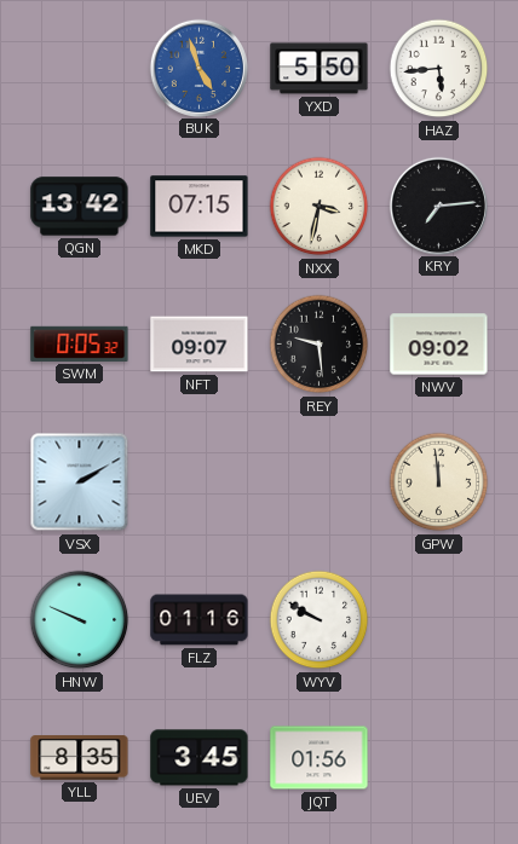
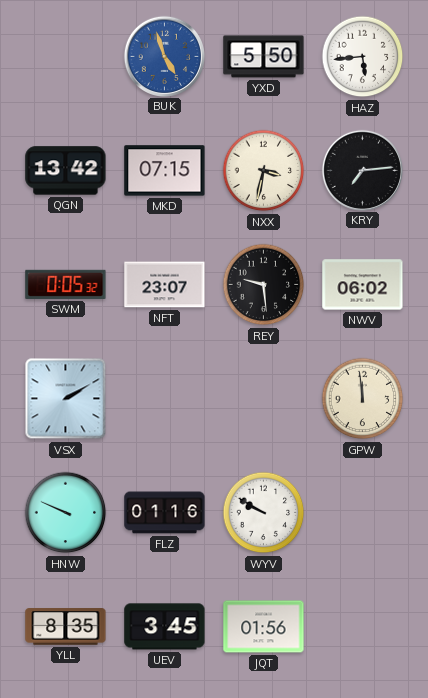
NFT: 09:07 -> 23:07
NWV: 09:02 -> 06:02
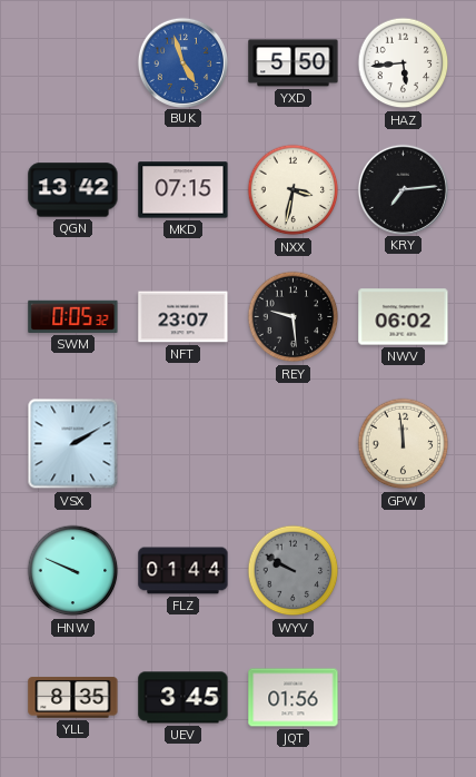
FLZ: 01:16 -> 01:44
WYV dial: white -> grey
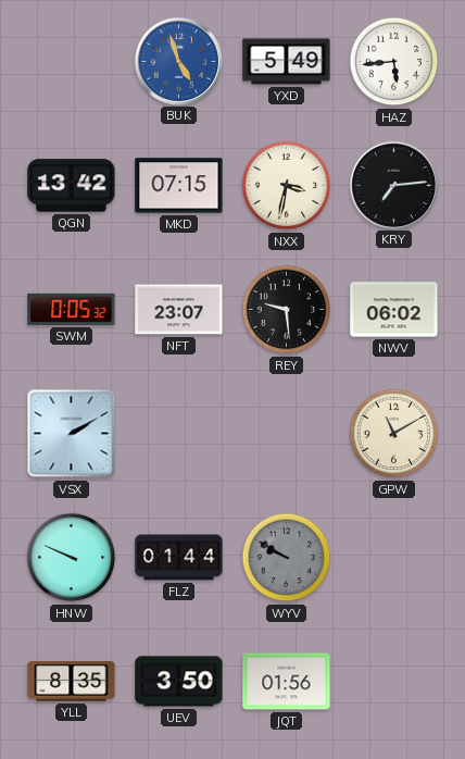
YXD: 5:50 -> 5:49
GPW: 11:59 -> 11:10
UEV: 3:45 -> 3:50
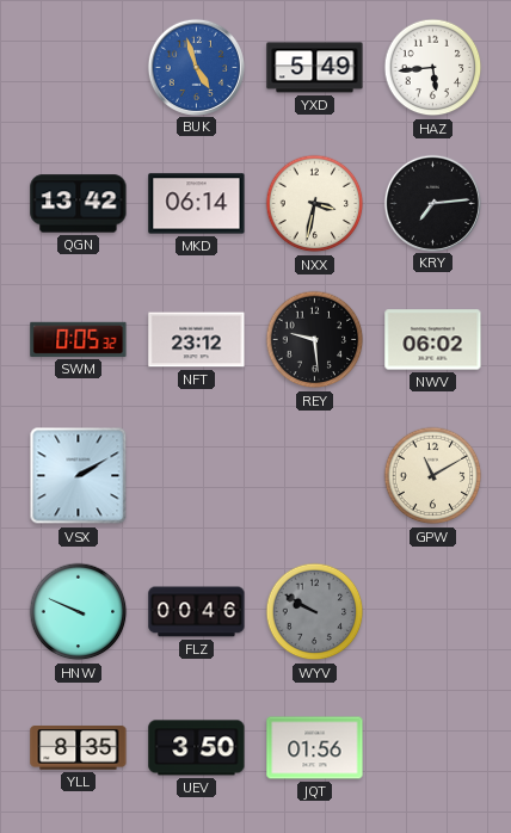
MKD: 07:15 -> 06:14
NFT: 23:07 -> 23:12
FLZ: 01:44 -> 00:46
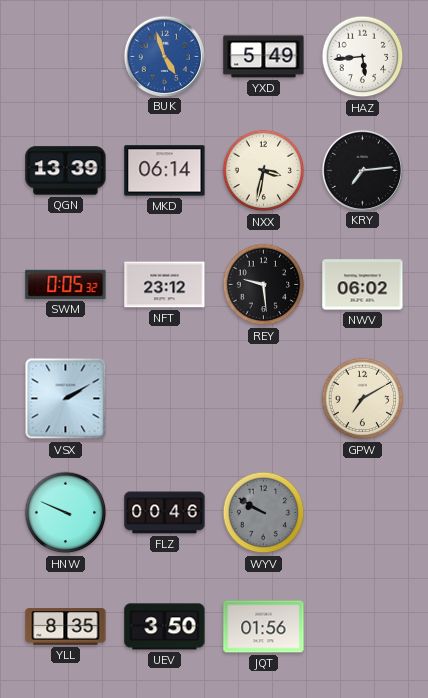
QGN: 13:42 -> 13:39
GPW: 11:10 -> 7:10
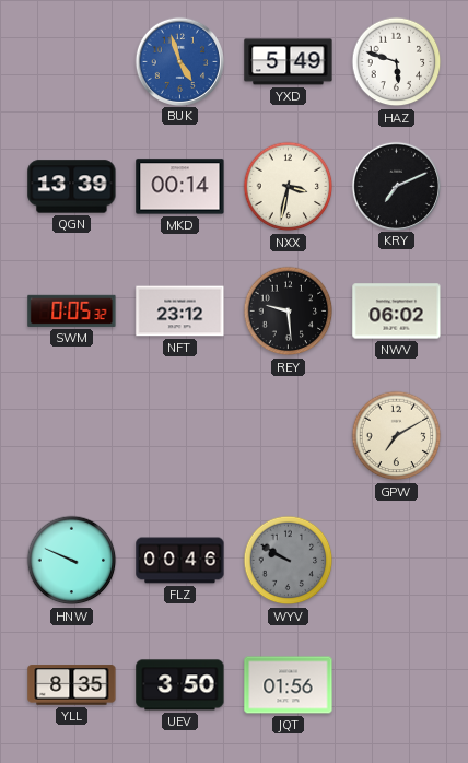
HAZ: 5:44 -> 5:48
MKD: 06:14 -> 00:14
KRY: 7:14 -> 7:11
VSX: 2:10 -> none
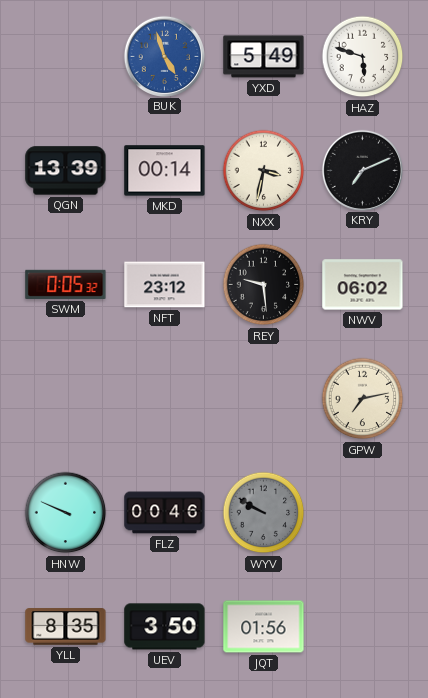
GPW: 7:10 -> 7:13
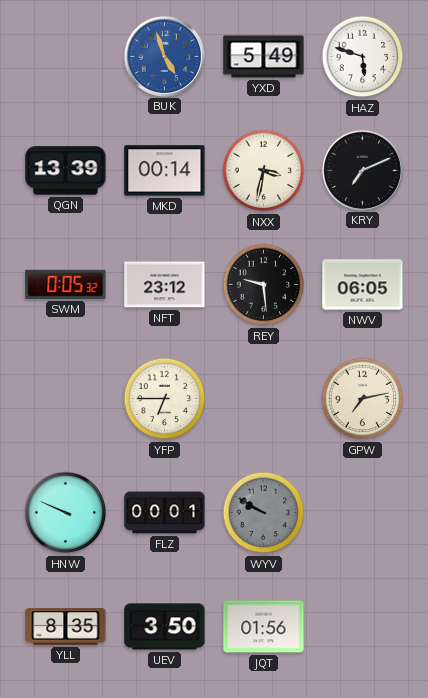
NWV: 06:02 -> 06:05
YFP: none -> 6:45
FLZ: 00:46 -> 00:01
